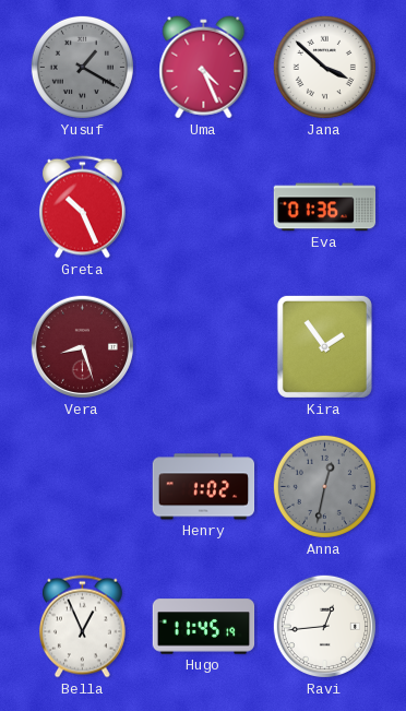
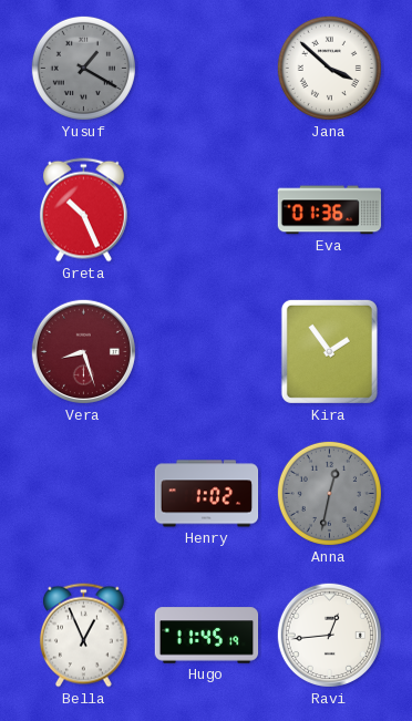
Uma: 4:26 -> none
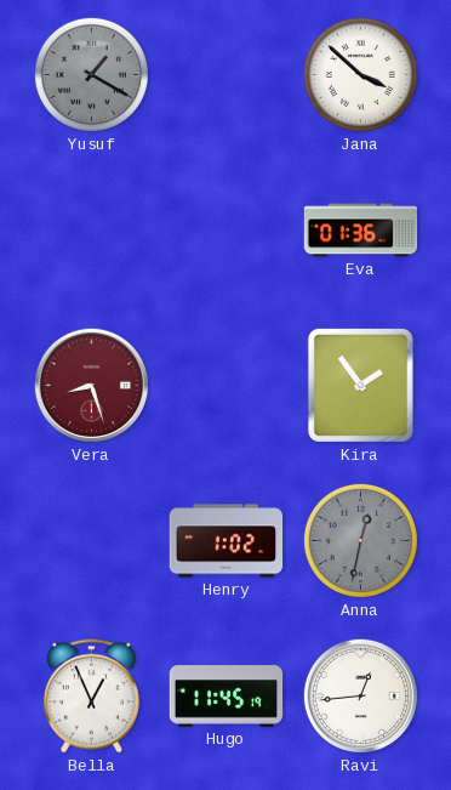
Greta: 10:26 -> none
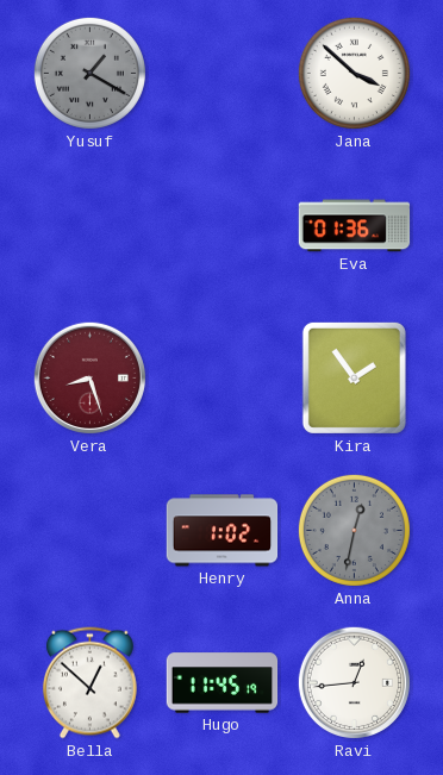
Bella: 12:56 -> 12:52
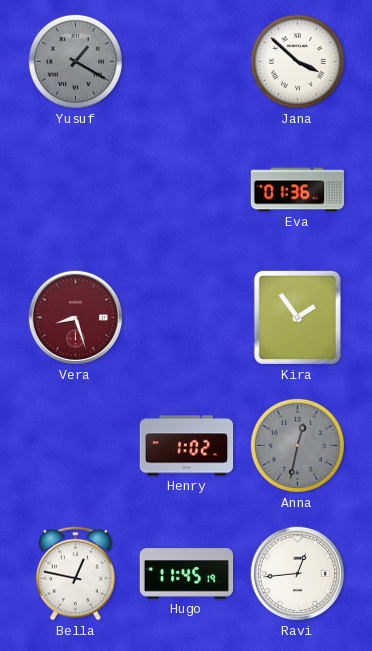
Bella: 12:52 -> 12:47
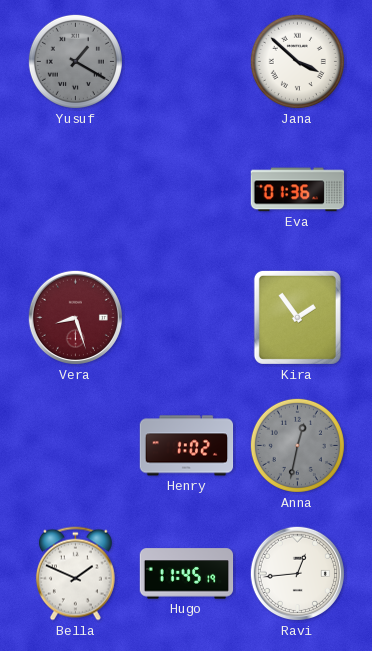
Bella: 12:47 -> 1:49
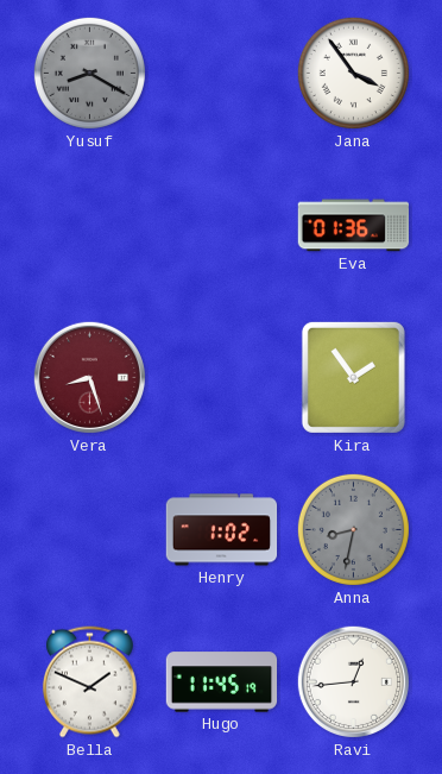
Yusuf: 1:20 -> 8:20
Jana: 3:52 -> 3:54
Anna: 12:32 -> 8:32
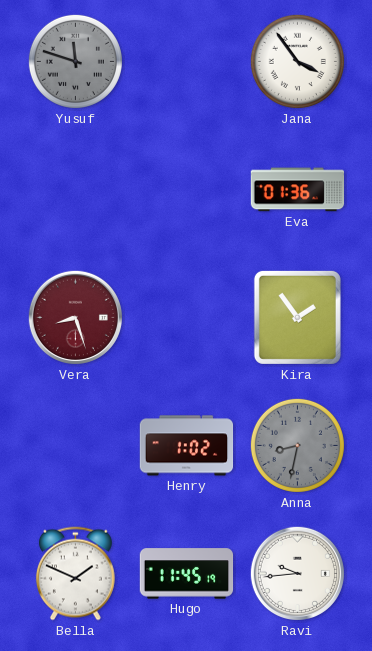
Yusuf: 8:20 -> 11:48
Ravi: 12:44 -> 9:44
